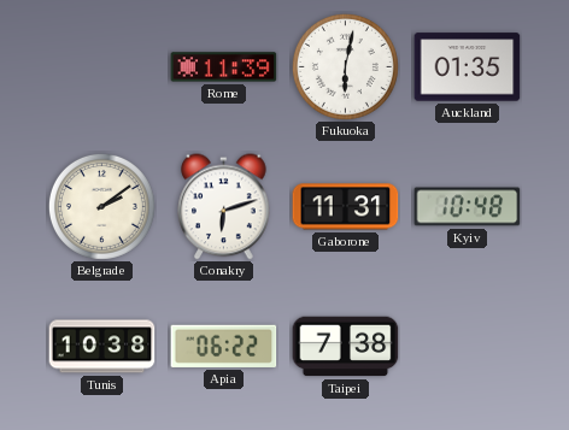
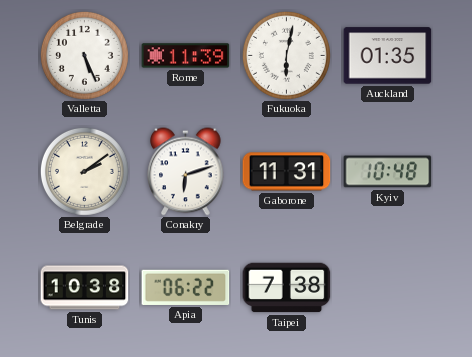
Valletta: none -> 5:26
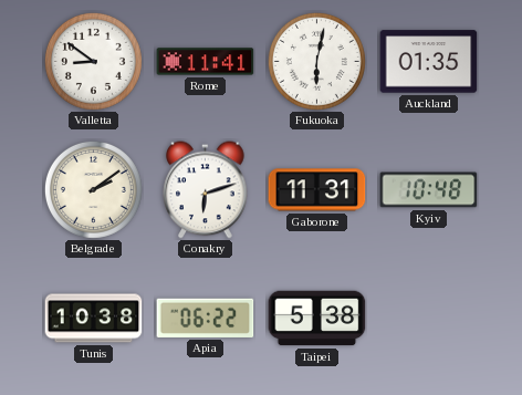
Valletta: 5:26 -> 8:51
Rome: 11:39 -> 11:41
Taipei: 7:38 -> 5:38
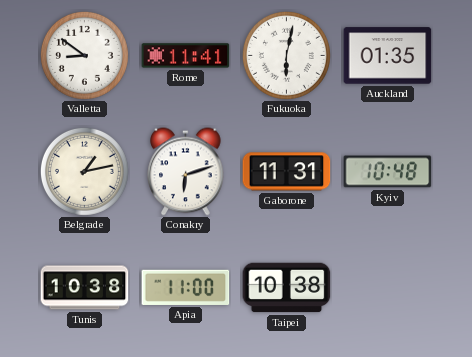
Belgrade: 2:09 -> 1:13
Apia: 06:22 -> 11:00
Taipei: 5:38 -> 10:38
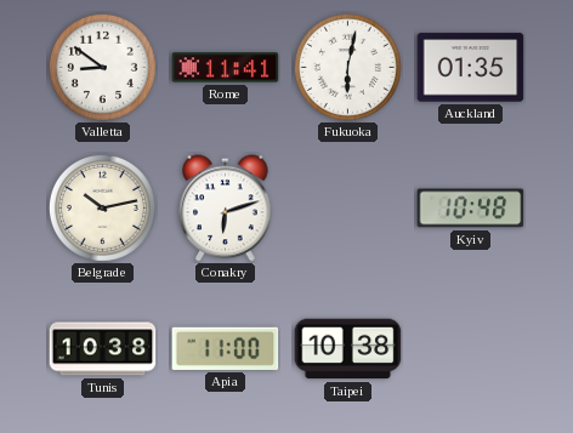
Belgrade: 1:13 -> 10:13
Gaborone: 11:31 -> none
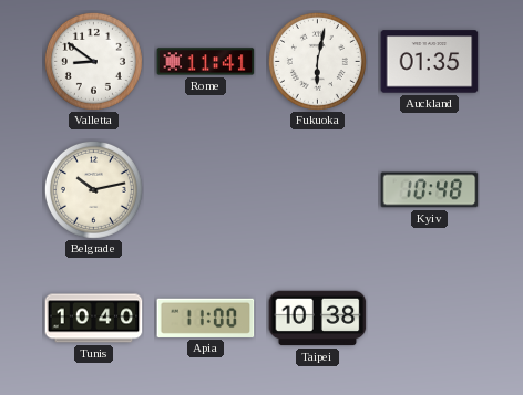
Conakry: 6:12 -> none
Tunis: 10:38 -> 10:40
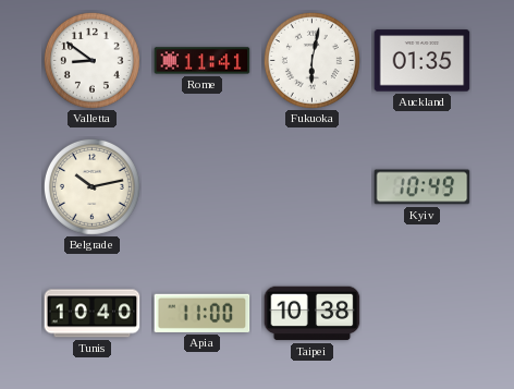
Kyiv: 10:48 -> 10:49
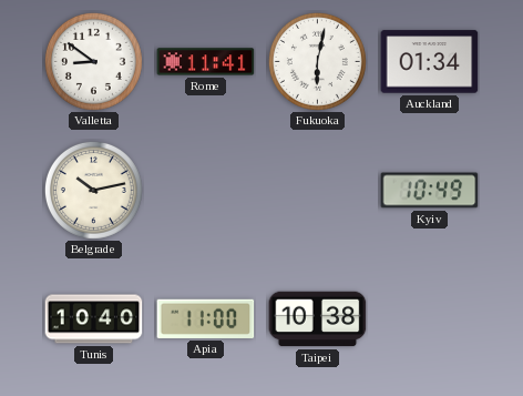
Auckland: 01:35 -> 01:34
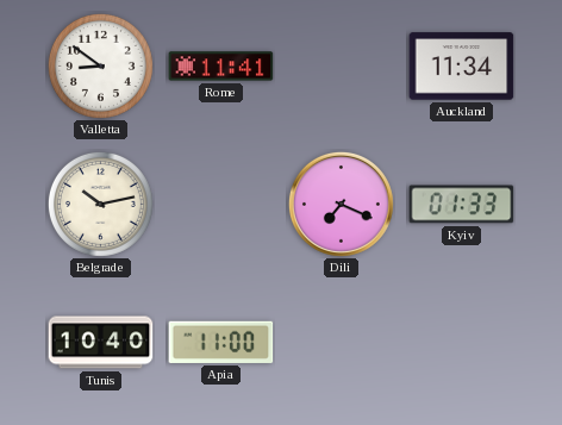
Fukuoka: 6:02 -> none
Auckland: 01:34 -> 11:34
Dili: none -> 7:19
Kyiv: 10:49 -> 01:33
Taipei: 10:38 -> none
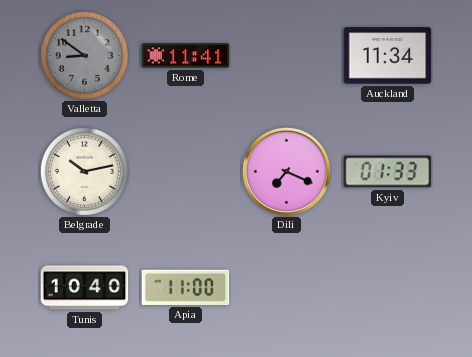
Valletta dial: white -> grey
